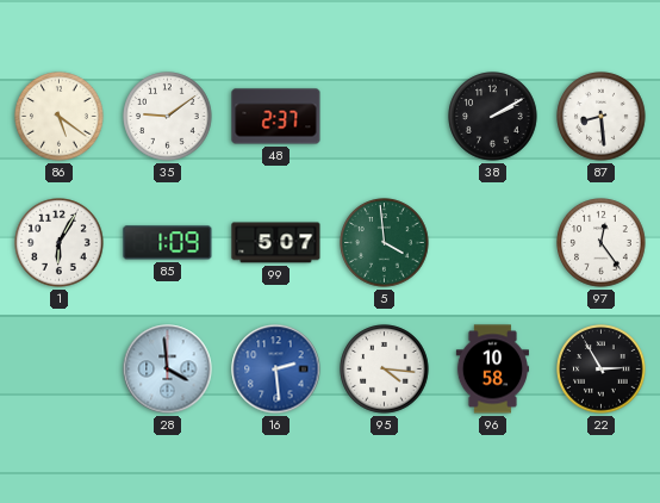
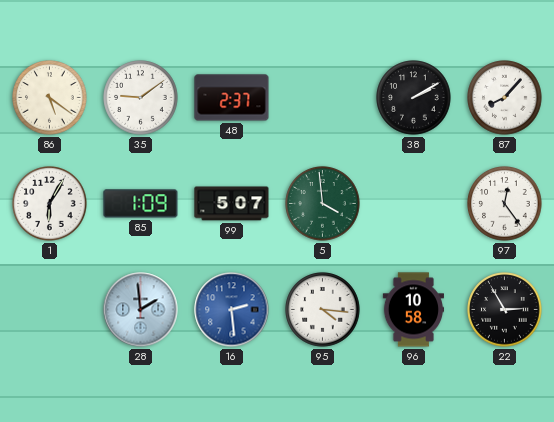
87: 8:29 -> 8:07
28: 3:59 -> 1:59
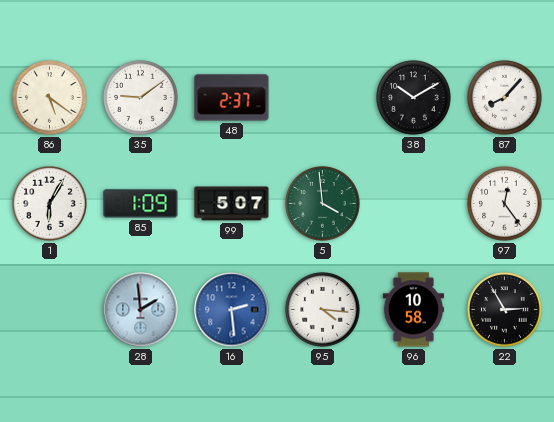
38: 2:10 -> 10:10
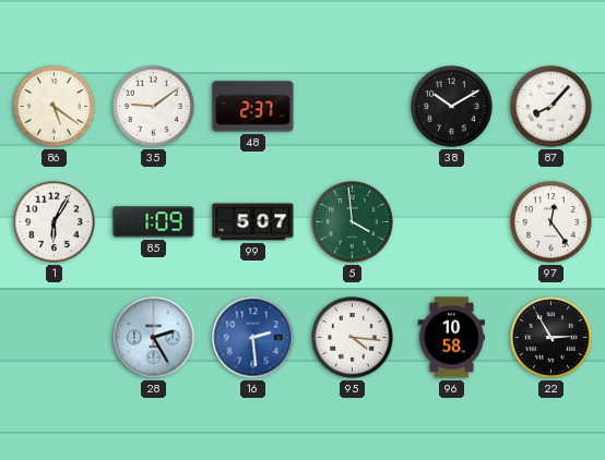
28: 1:59 -> 2:25
